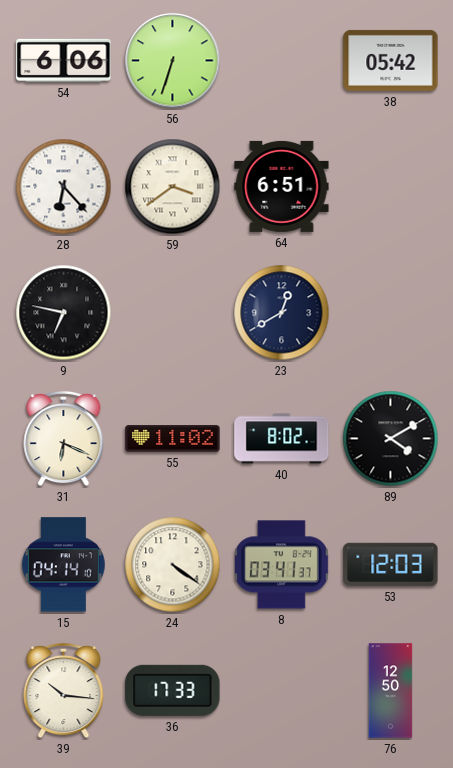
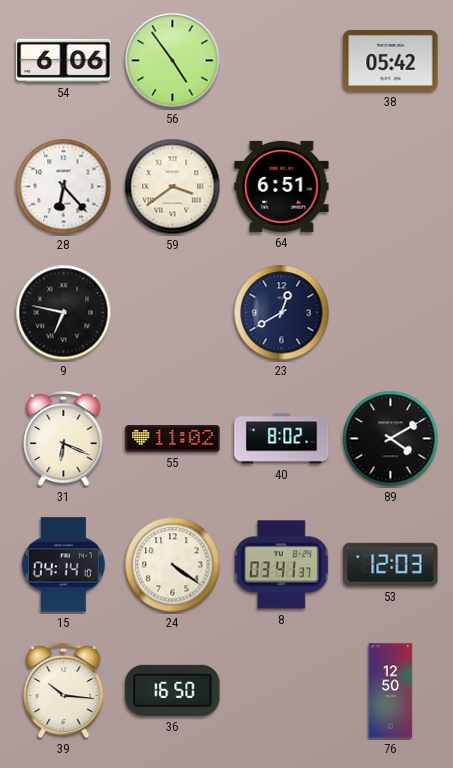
56: 6:33 -> 4:54
36: 17:33 -> 16:50
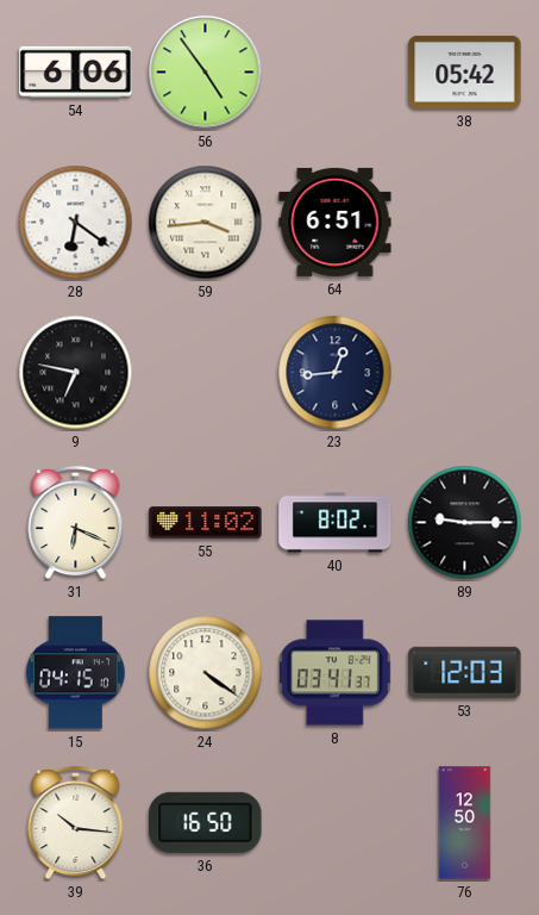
28: 6:23 -> 6:21
59: 3:39 -> 3:44
23: 12:40 -> 12:44
89: 4:10 -> 9:15
15: 04:14 -> 04:15
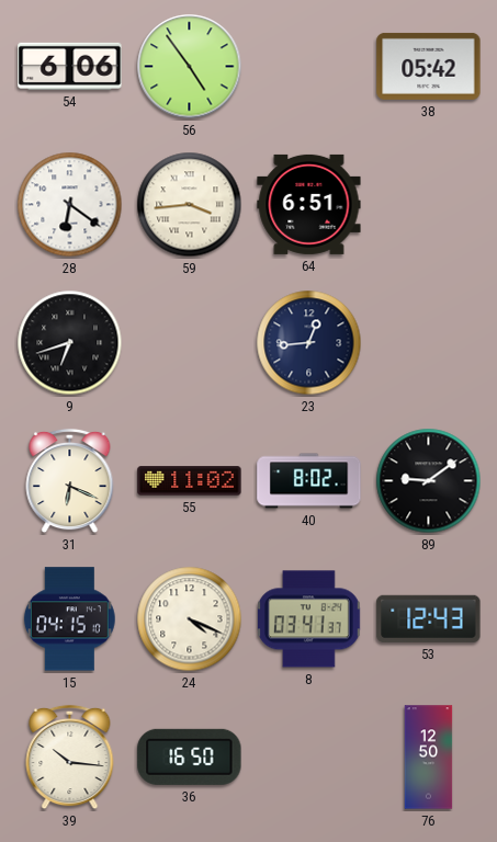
9: 6:47 -> 6:42
89: 9:15 -> 9:09
24: 4:21 -> 4:19
53: 12:03 -> 12:43
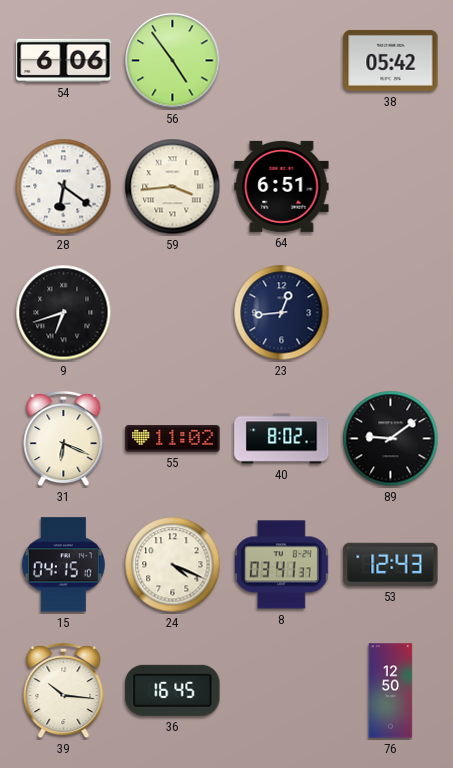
36: 16:50 -> 16:45
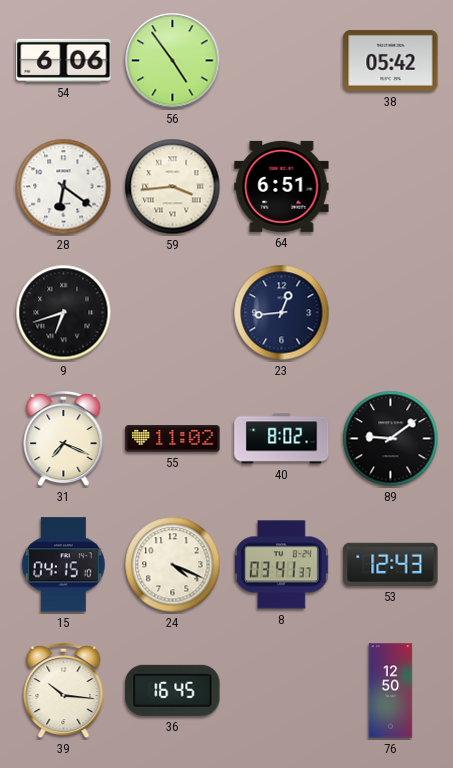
31: 6:19 -> 7:19
